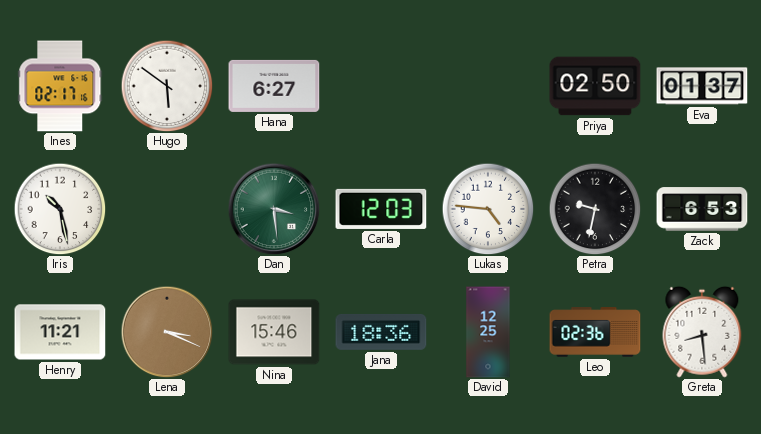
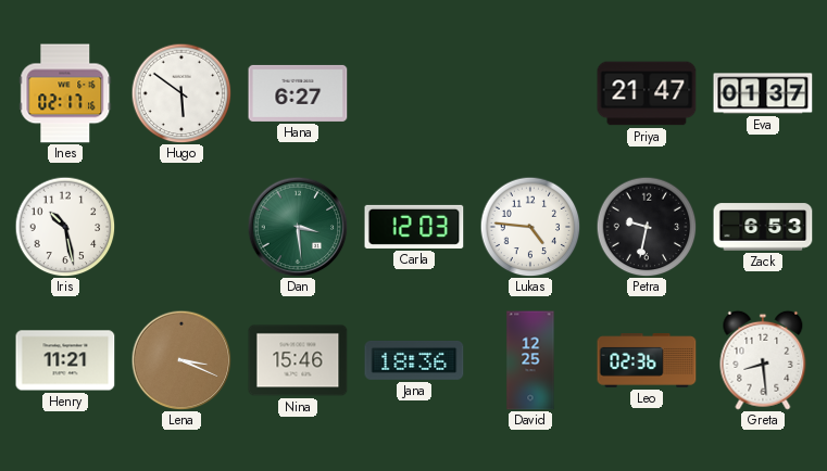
Priya: 02:50 -> 21:47
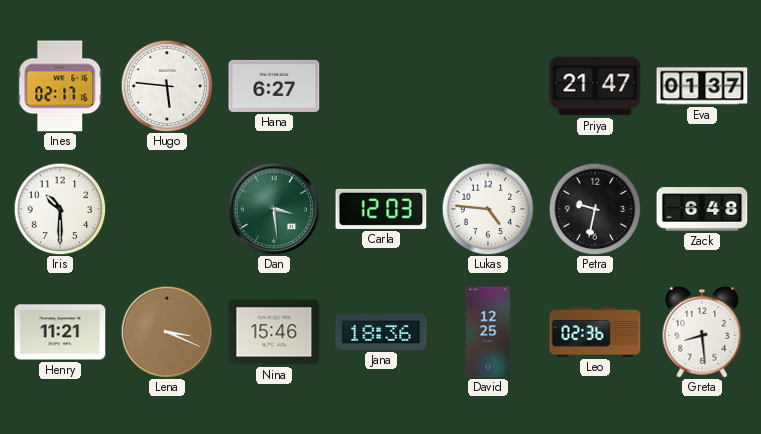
Hugo: 5:51 -> 5:46
Iris: 10:28 -> 10:30
Zack: 6:53 -> 6:48
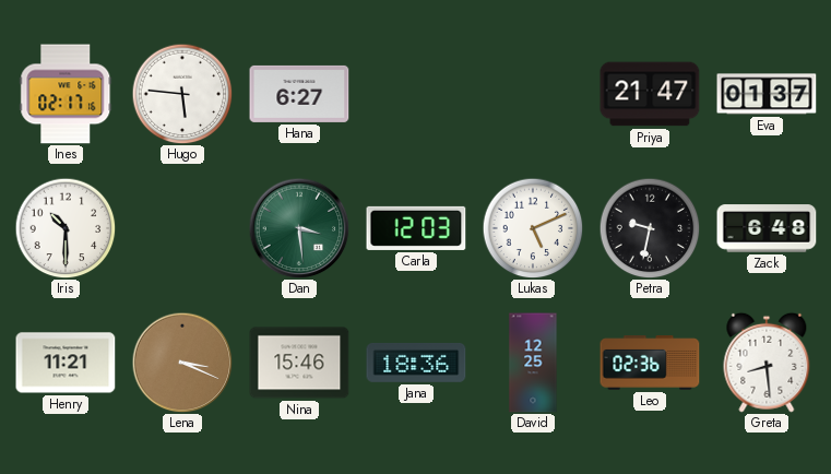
Lukas: 4:46 -> 5:11
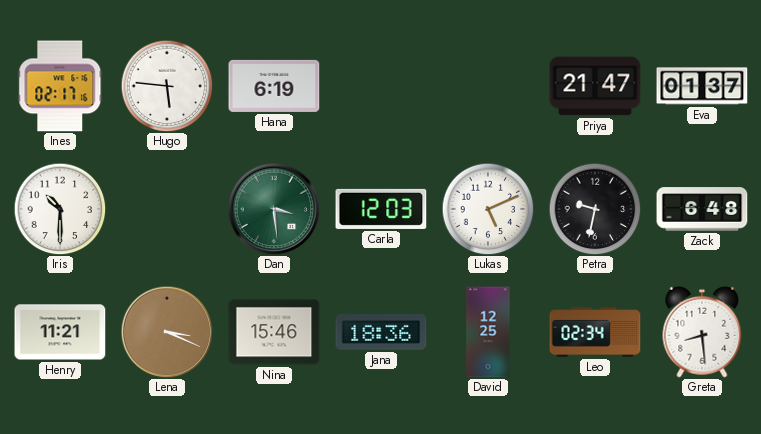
Hana: 6:27 -> 6:19
Leo: 02:36 -> 02:34
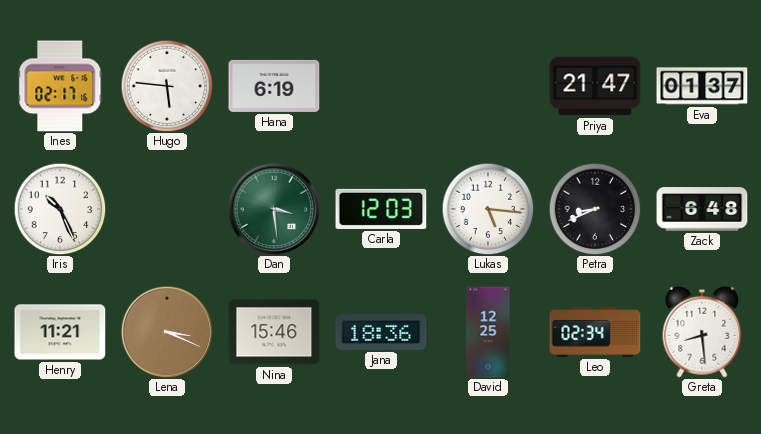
Iris: 10:30 -> 10:26
Lukas: 5:11 -> 5:16
Petra: 9:32 -> 8:41
